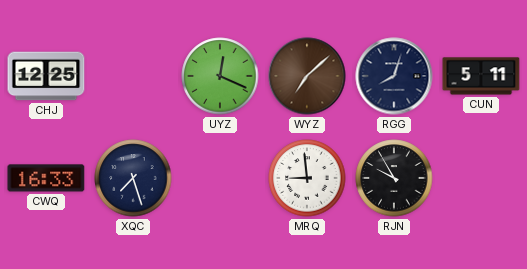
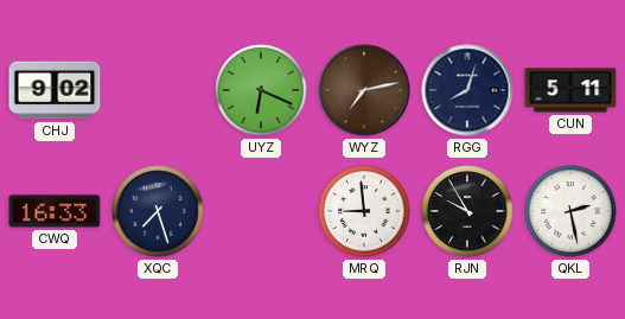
CHJ: 12:25 -> 9:02
UYZ: 12:19 -> 6:19
WYZ: 7:08 -> 7:13
QKL: none -> 2:28
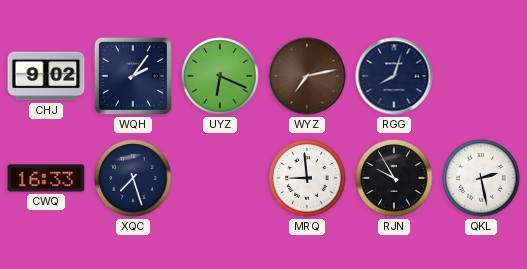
WQH: none -> 2:06
CUN: 5:11 -> none
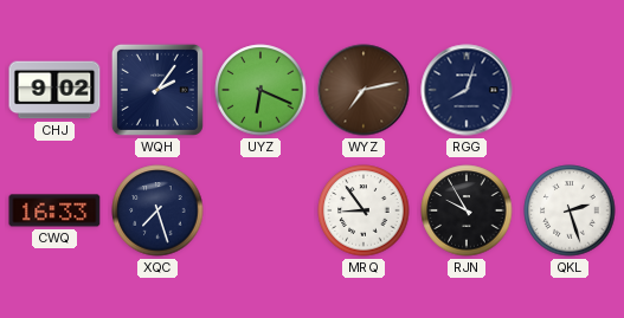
MRQ: 8:59 -> 8:54
QKL: 2:28 -> 2:27
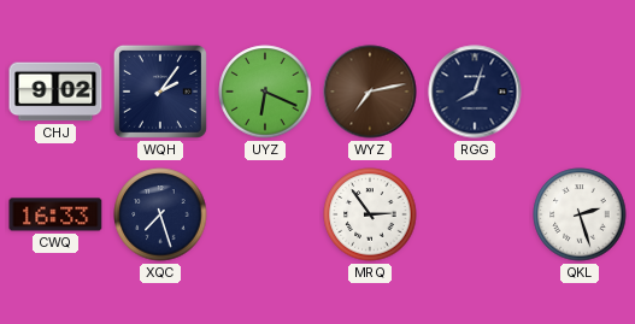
MRQ: 8:54 -> 2:54
RJN: 9:55 -> none
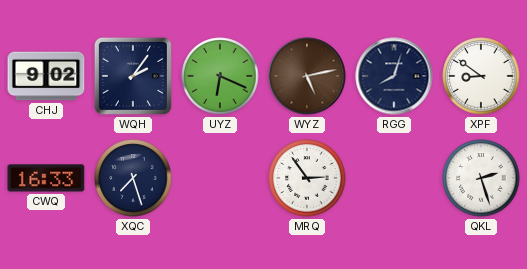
WYZ: 7:13 -> 5:13
XPF: none -> 8:51
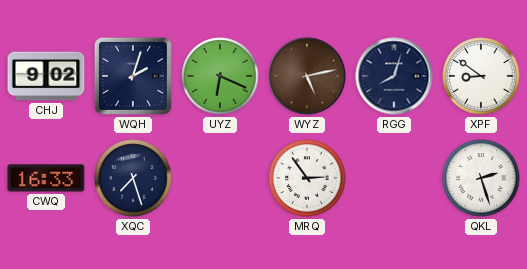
WQH: 2:06 -> 2:03
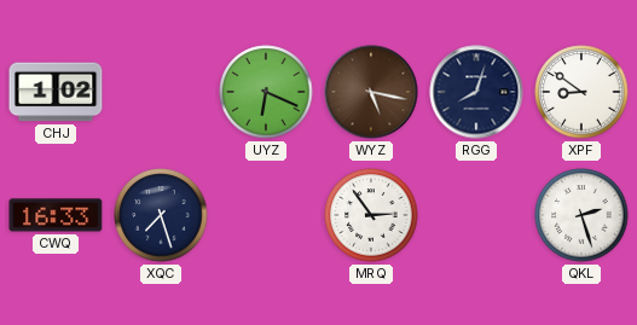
CHJ: 9:02 -> 1:02
WQH: 2:03 -> none
WYZ: 5:13 -> 5:17
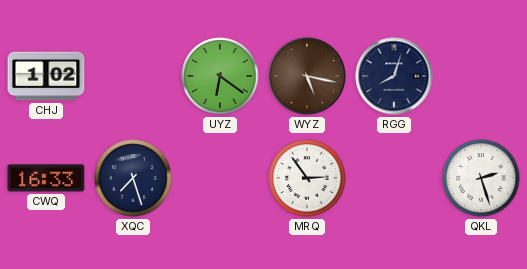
UYZ: 6:19 -> 6:21
XPF: 8:51 -> none
